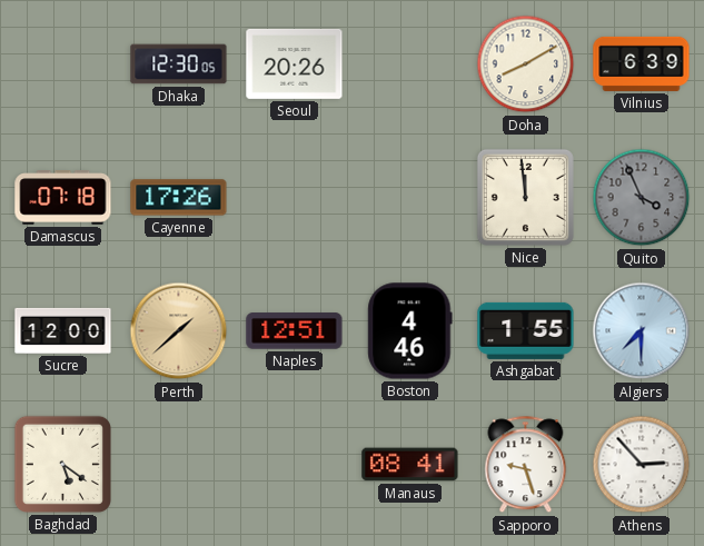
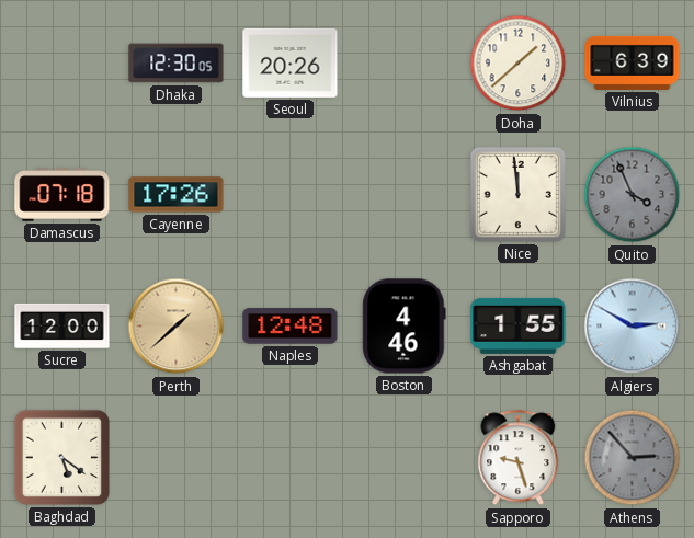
Doha: 8:10 -> 1:38
Naples: 12:51 -> 12:48
Algiers: 7:30 -> 2:50
Manaus: 08:41 -> none
Athens dial: white -> grey
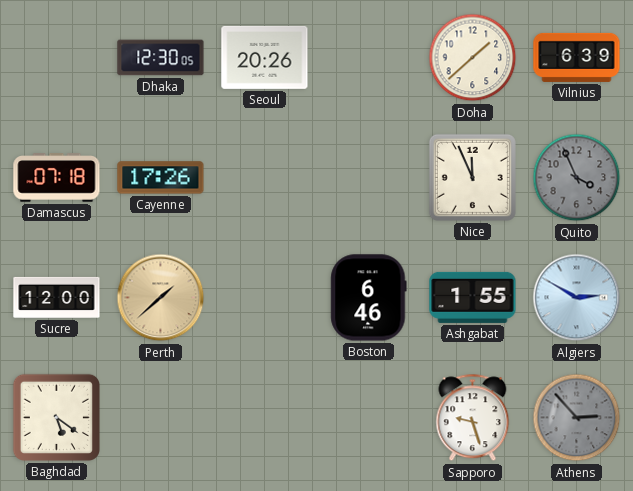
Nice: 11:59 -> 11:56
Naples: 12:48 -> none
Boston: 4:46 -> 6:46
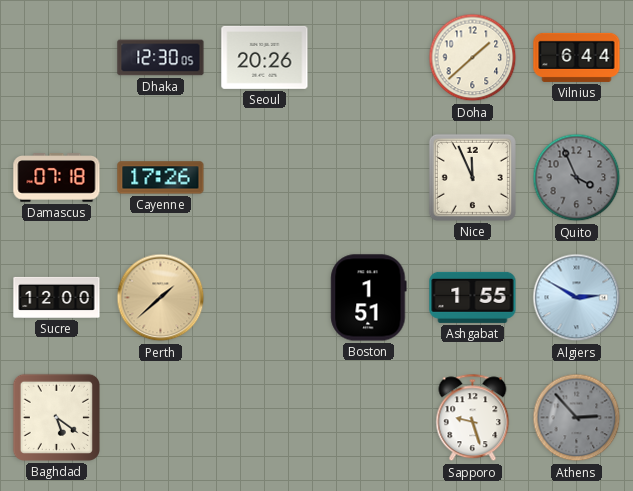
Vilnius: 6:39 -> 6:44
Boston: 6:46 -> 1:51
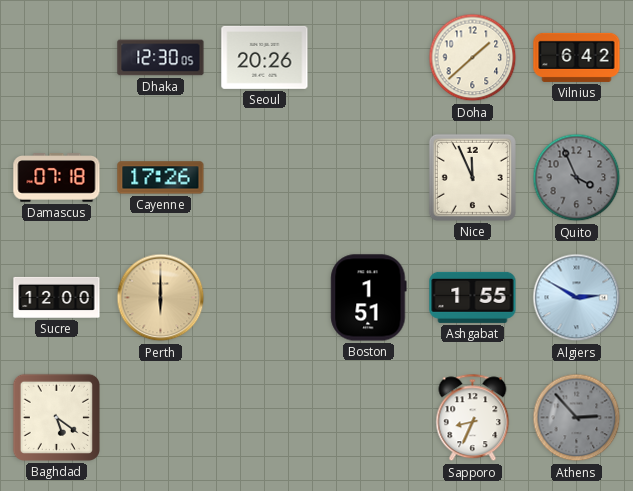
Vilnius: 6:44 -> 6:42
Perth: 1:38 -> 6:00
Sapporo: 9:27 -> 8:34
